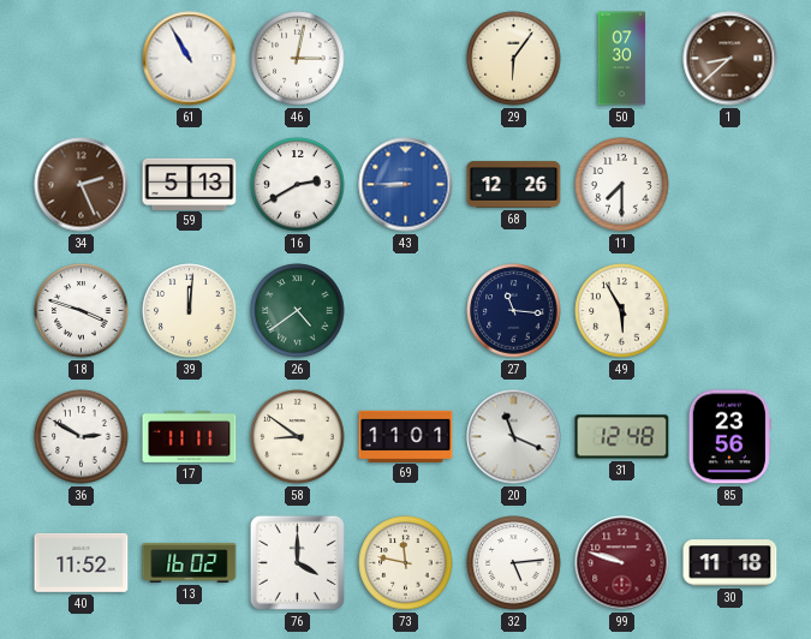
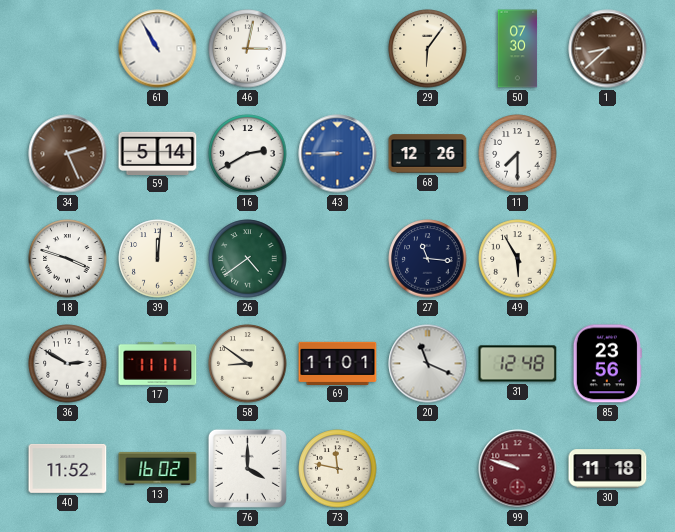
59: 5:13 -> 5:14
32: 5:14 -> none
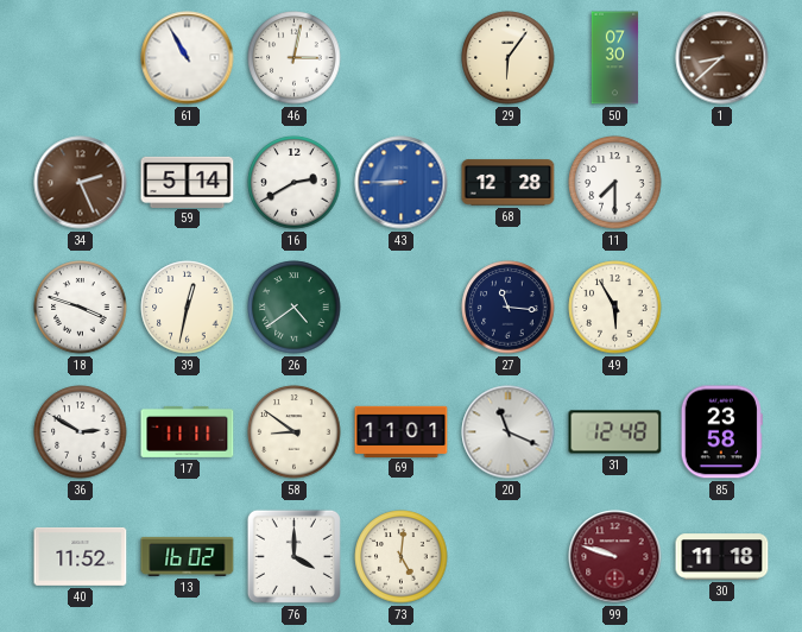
68: 12:26 -> 12:28
39: 12:01 -> 12:32
85: 23:56 -> 23:58
73: 11:47 -> 5:01
